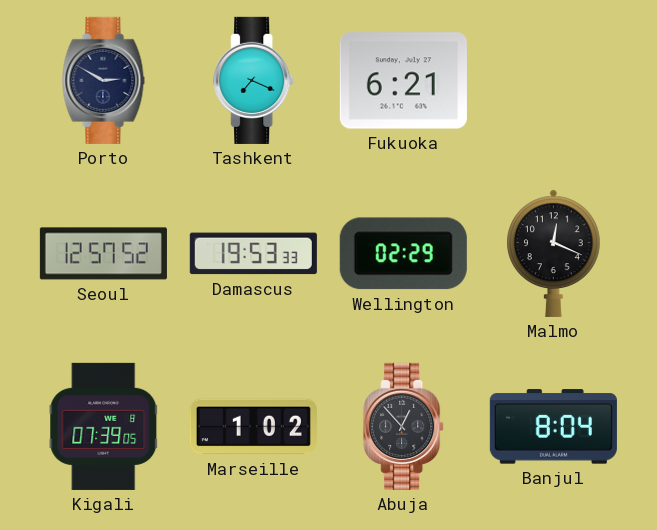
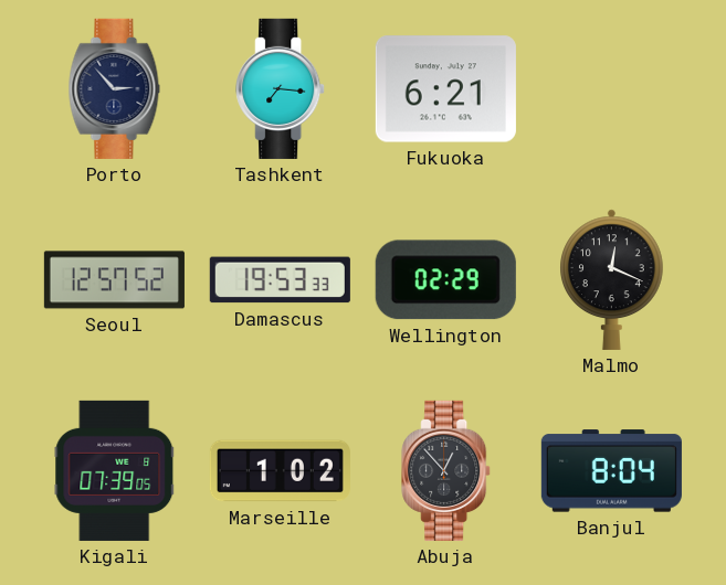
Porto: 2:50 -> 2:53
Tashkent: 7:19 -> 7:16
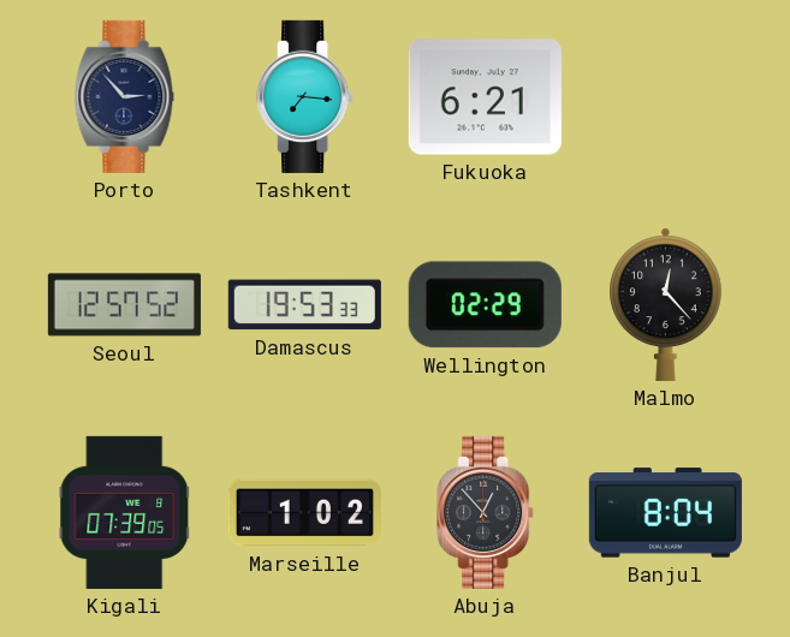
Malmo: 12:19 -> 12:23
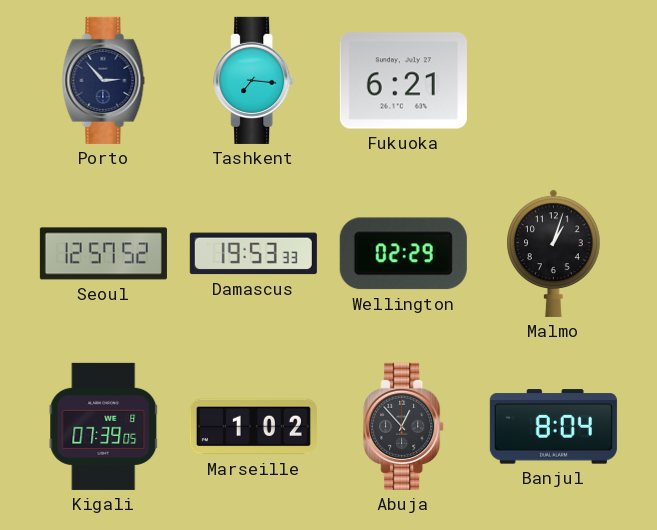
Malmo: 12:23 -> 1:03
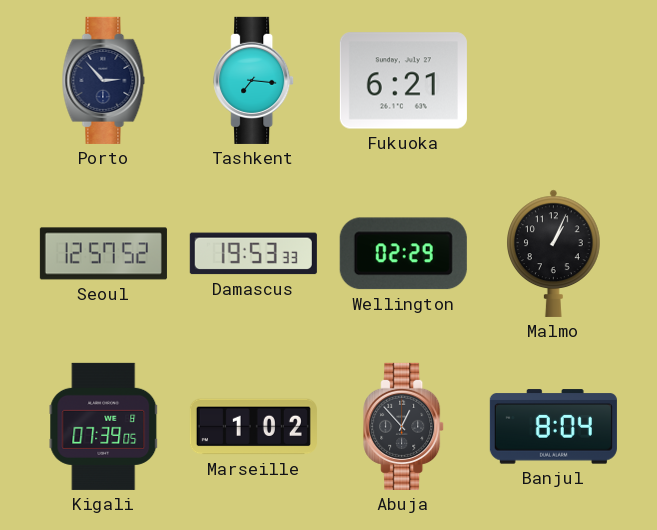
Malmo: 1:03 -> 1:04
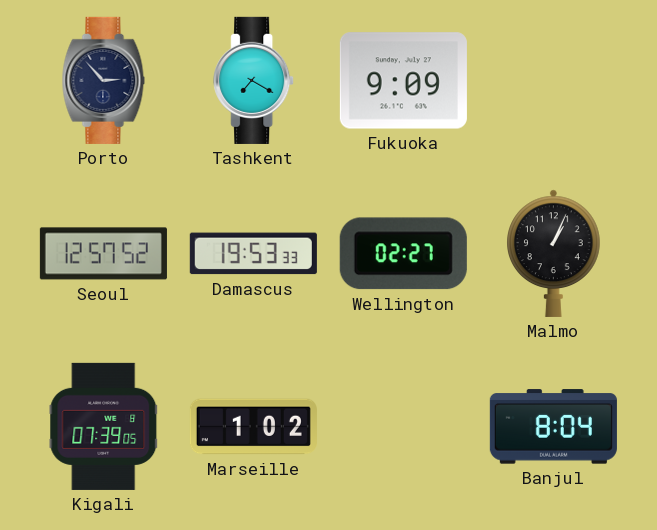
Tashkent: 7:16 -> 7:20
Fukuoka: 6:21 -> 9:09
Wellington: 02:29 -> 02:27
Abuja: 12:53 -> none
